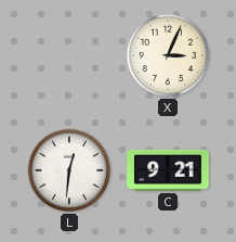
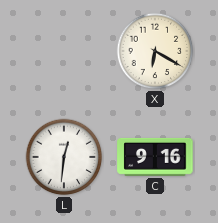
X: 3:04 -> 6:20
C: 9:21 -> 9:16
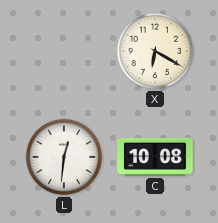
C: 9:16 -> 10:08
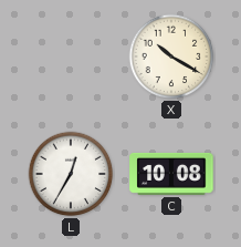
X: 6:20 -> 10:20
L: 12:31 -> 12:35
